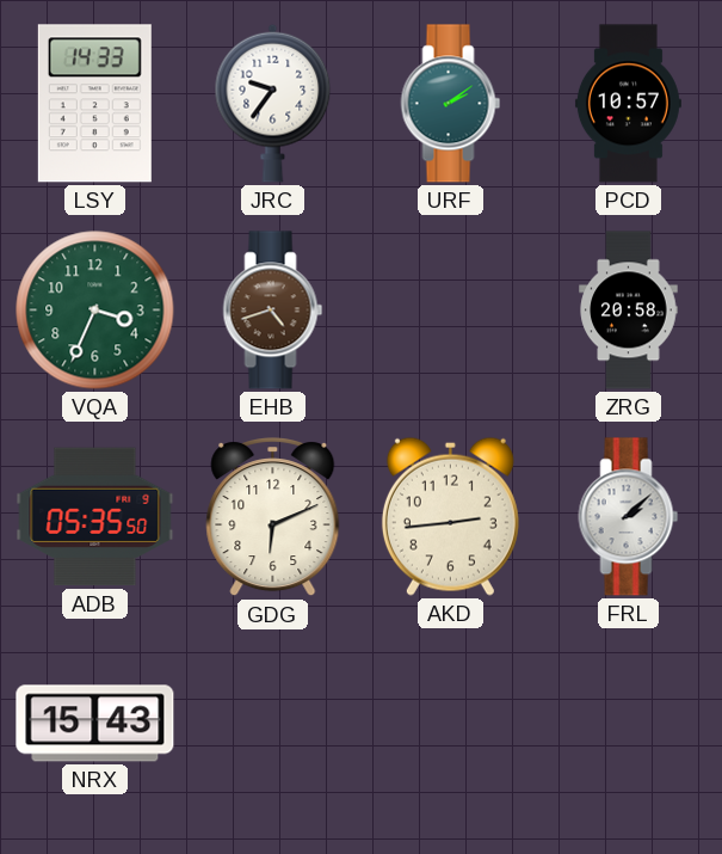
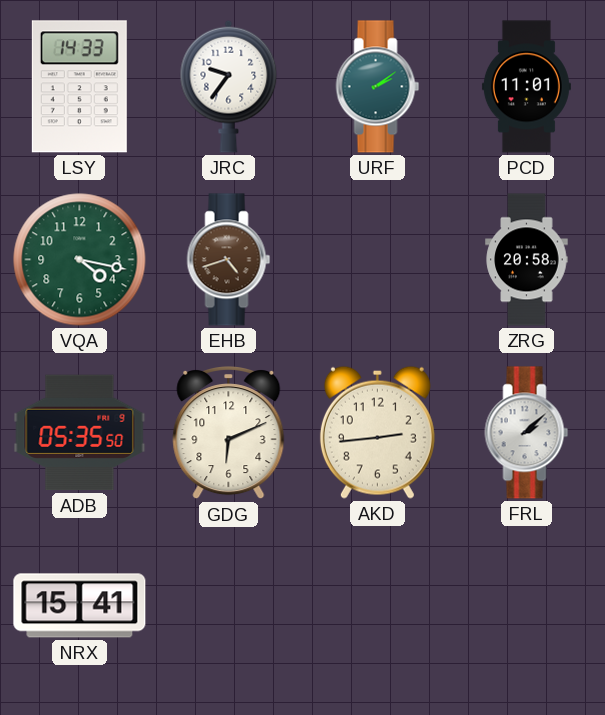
PCD: 10:57 -> 11:01
VQA: 3:34 -> 4:17
NRX: 15:43 -> 15:41
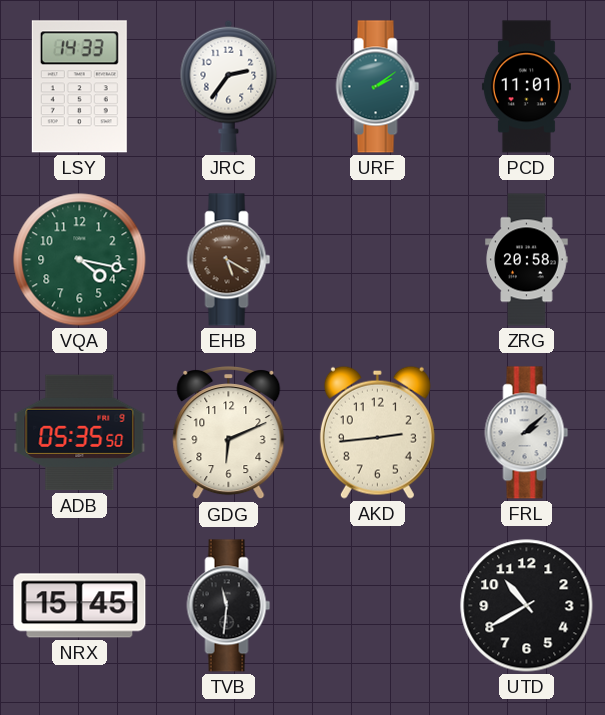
JRC: 9:36 -> 2:36
EHB: 4:42 -> 5:20
NRX: 15:41 -> 15:45
TVB: none -> 11:31
UTD: none -> 10:40
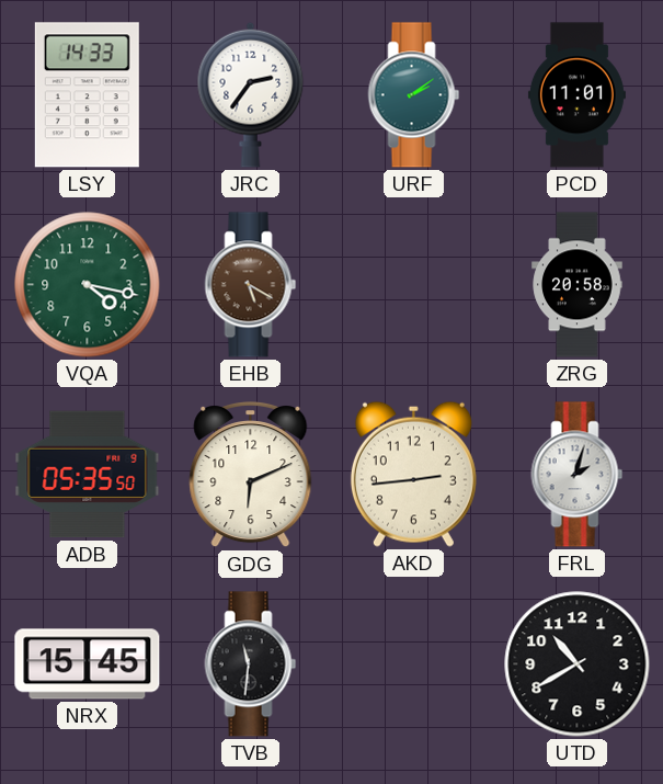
FRL: 2:08 -> 2:03
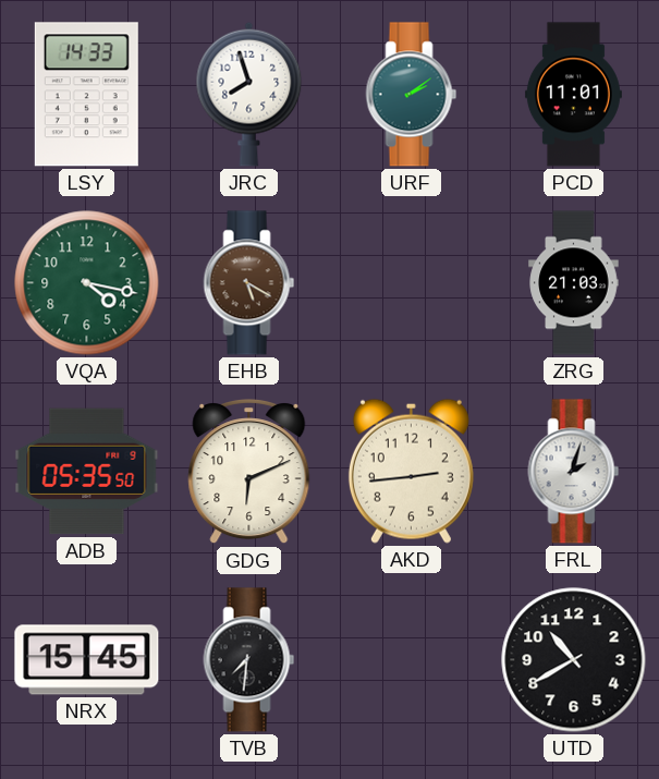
JRC: 2:36 -> 7:57
ZRG: 20:58 -> 21:03
TVB: 11:31 -> 7:31
